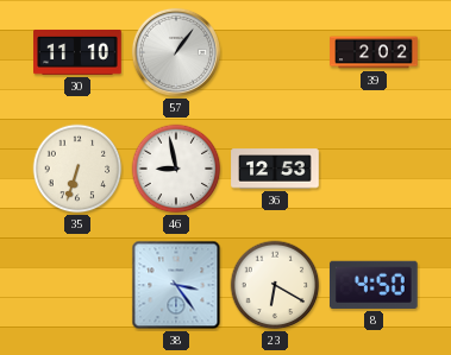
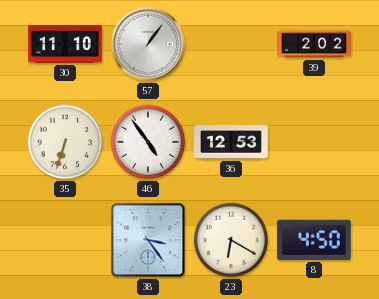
46: 8:58 -> 4:54
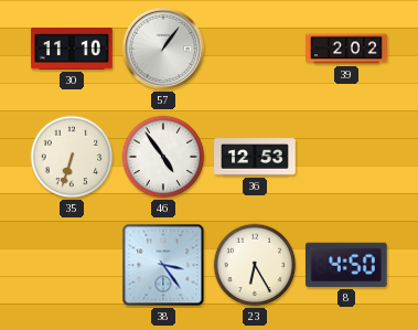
23: 6:20 -> 6:25
